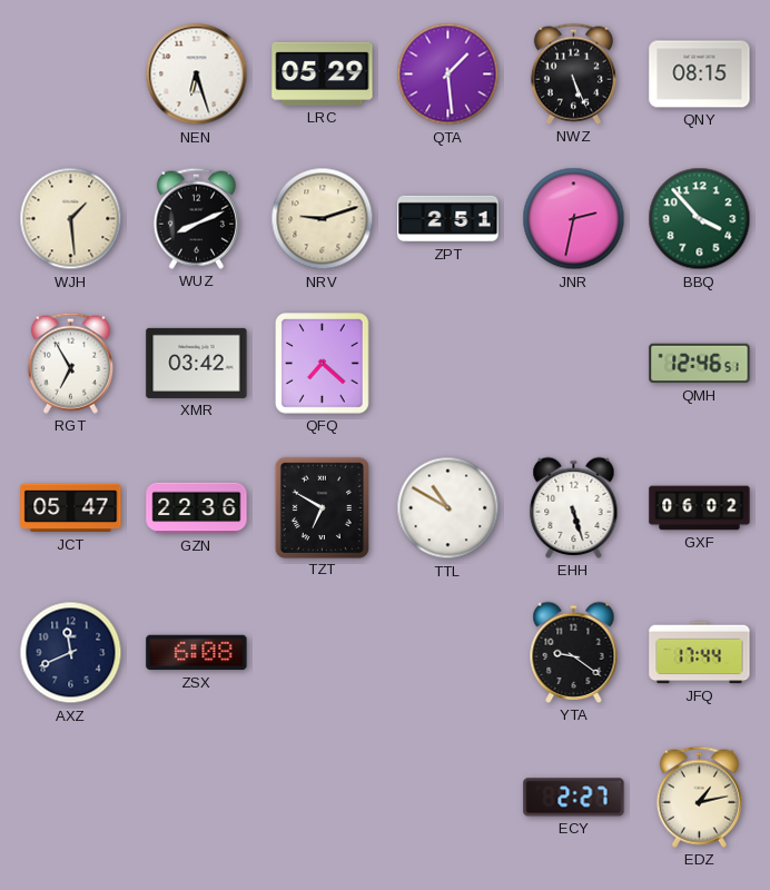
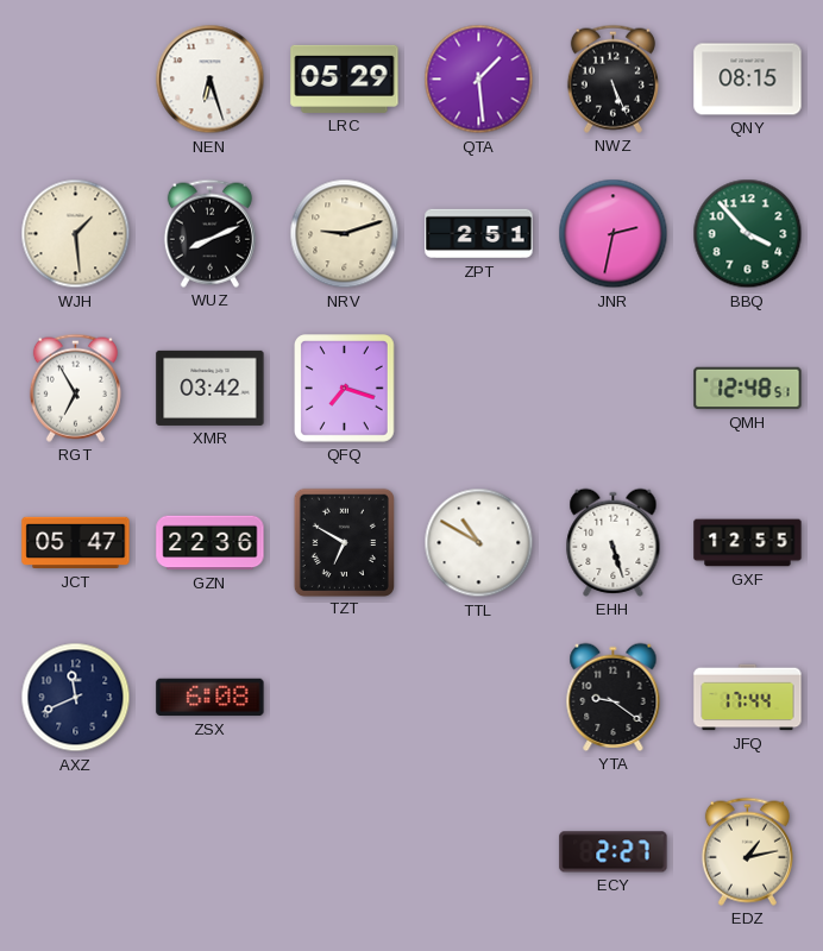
QFQ: 7:22 -> 7:18
QMH: 12:46 -> 12:48
GXF: 06:02 -> 12:55
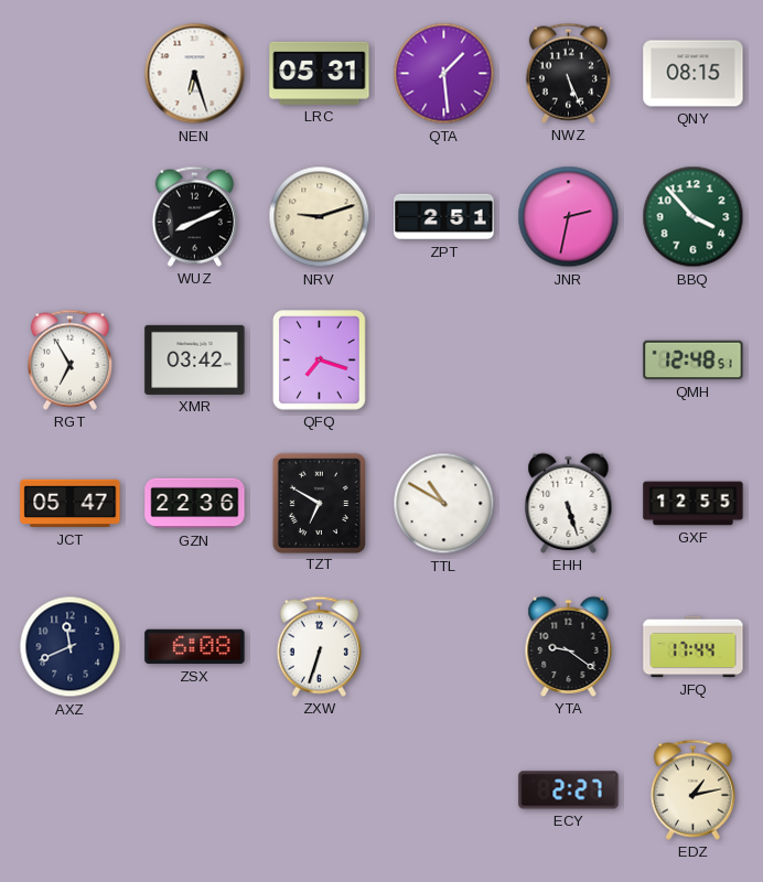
LRC: 05:29 -> 05:31
WJH: 1:29 -> none
ZXW: none -> 6:33
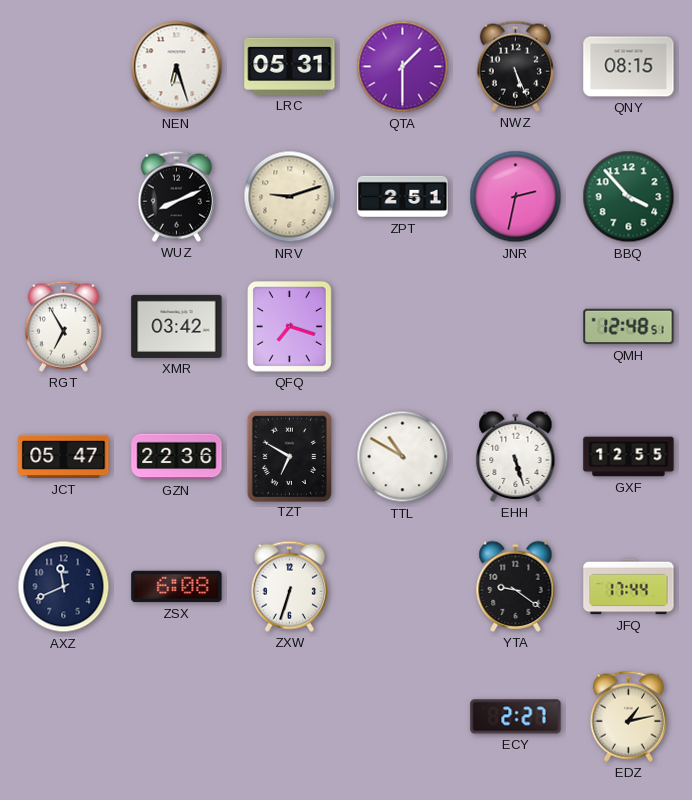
QTA: 1:29 -> 1:30
